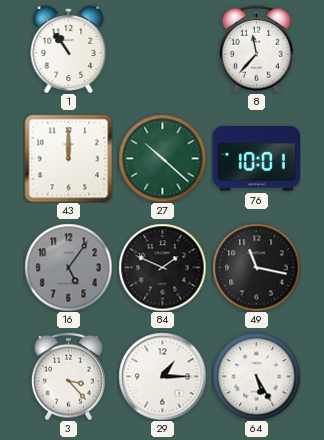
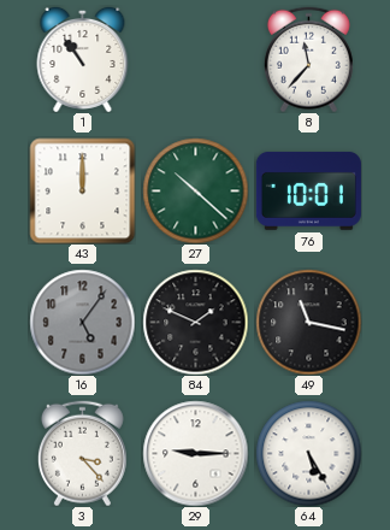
29: 1:15 -> 9:15
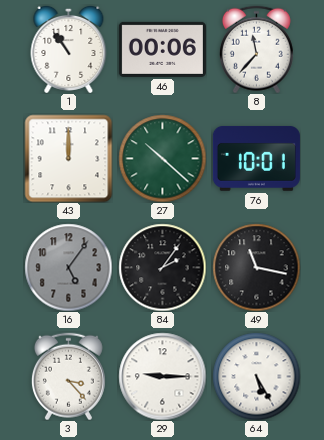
46: none -> 00:06
84: 1:49 -> 2:06
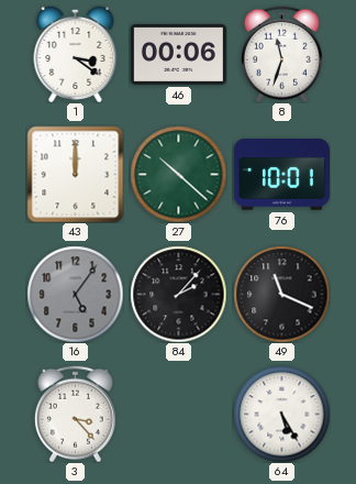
1: 10:54 -> 3:21
8: 11:37 -> 11:33
84: 2:06 -> 2:07
49: 11:17 -> 11:19
29: 9:15 -> none
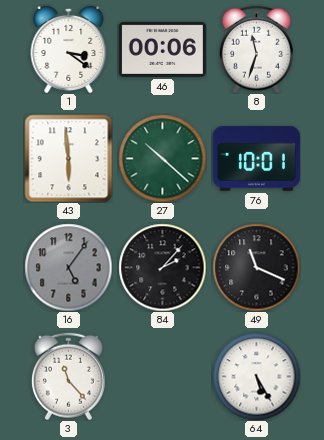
43: 12:00 -> 5:59
3: 3:23 -> 11:23
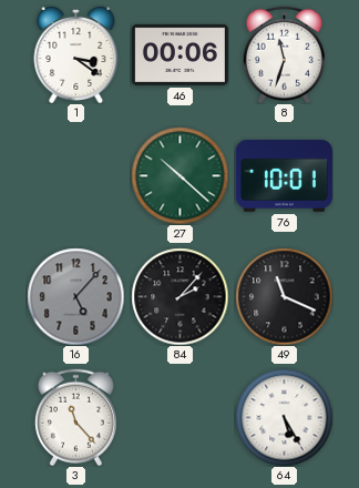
43: 5:59 -> none
16: 5:06 -> 5:07
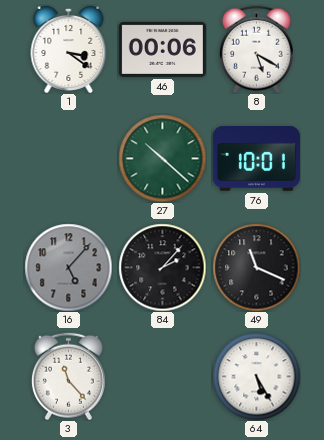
8: 11:33 -> 5:20
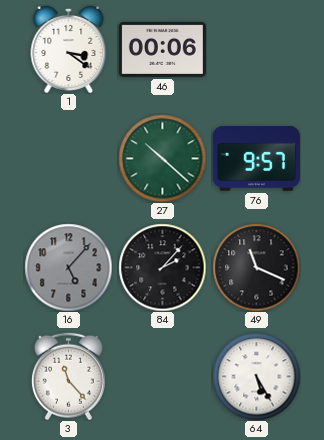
8: 5:20 -> none
76: 10:01 -> 9:57
